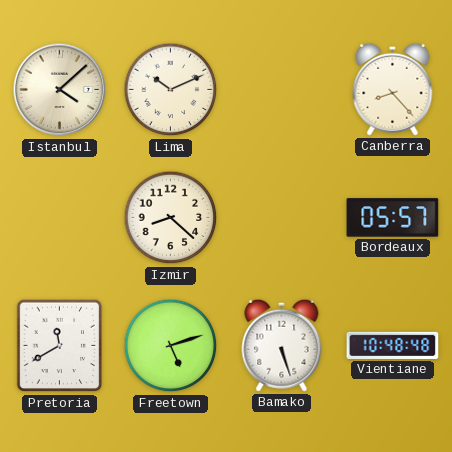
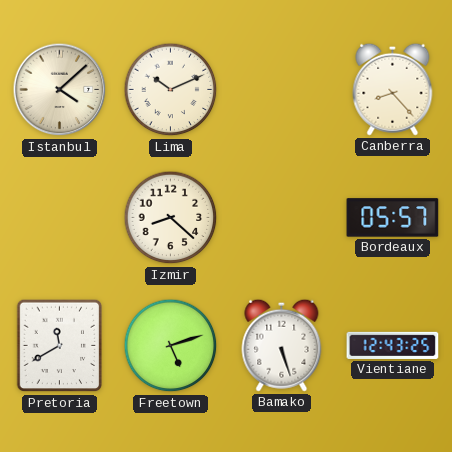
Vientiane: 10:48 -> 12:43
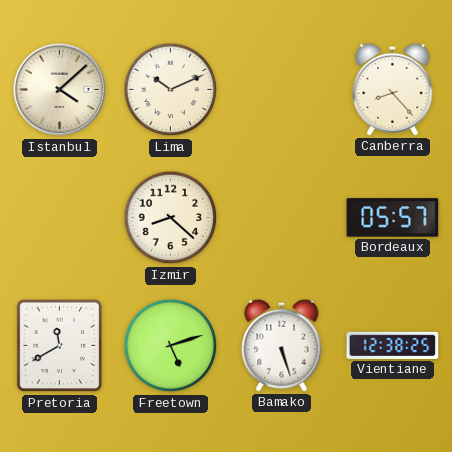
Vientiane: 12:43 -> 12:38
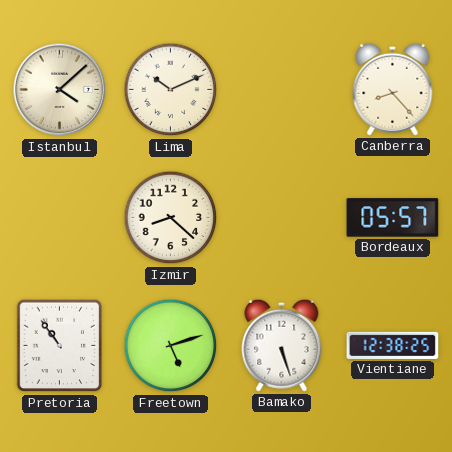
Pretoria: 11:40 -> 10:54
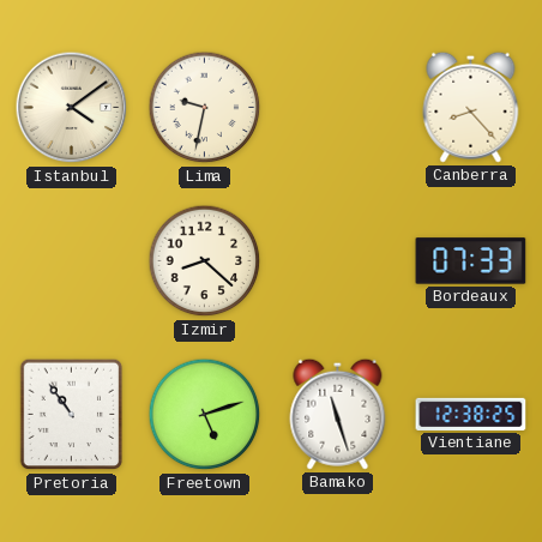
Istanbul: 4:08 -> 4:09
Lima: 10:11 -> 9:32
Bordeaux: 05:57 -> 07:33
Bamako: 5:27 -> 11:27
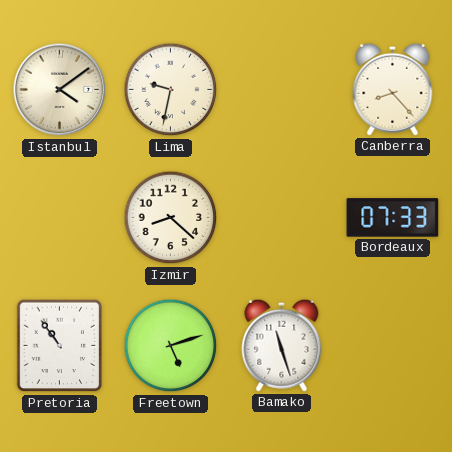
Vientiane: 12:38 -> none
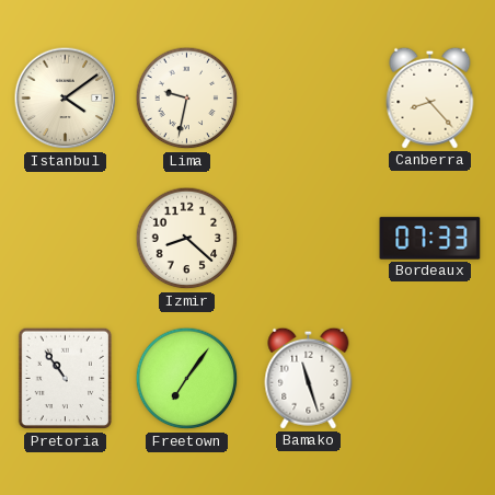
Freetown: 5:12 -> 7:06
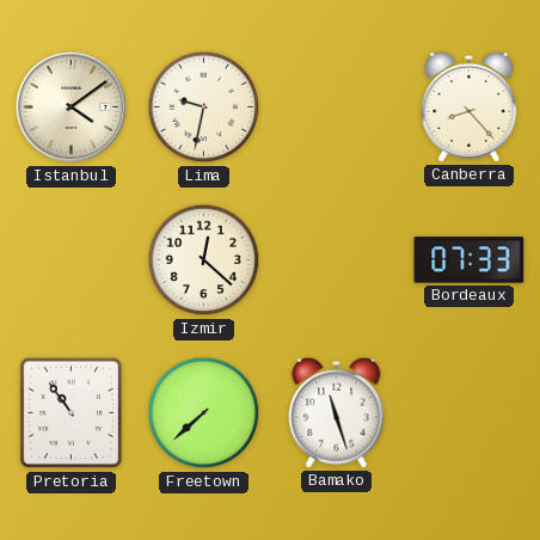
Izmir: 8:22 -> 12:22
Freetown: 7:06 -> 7:38
